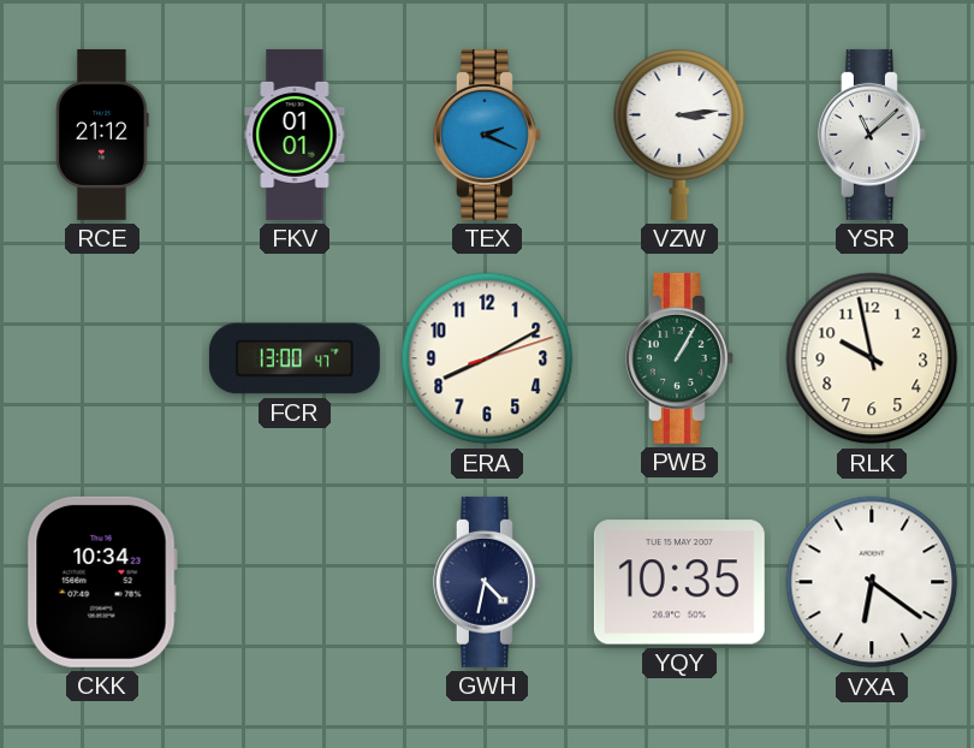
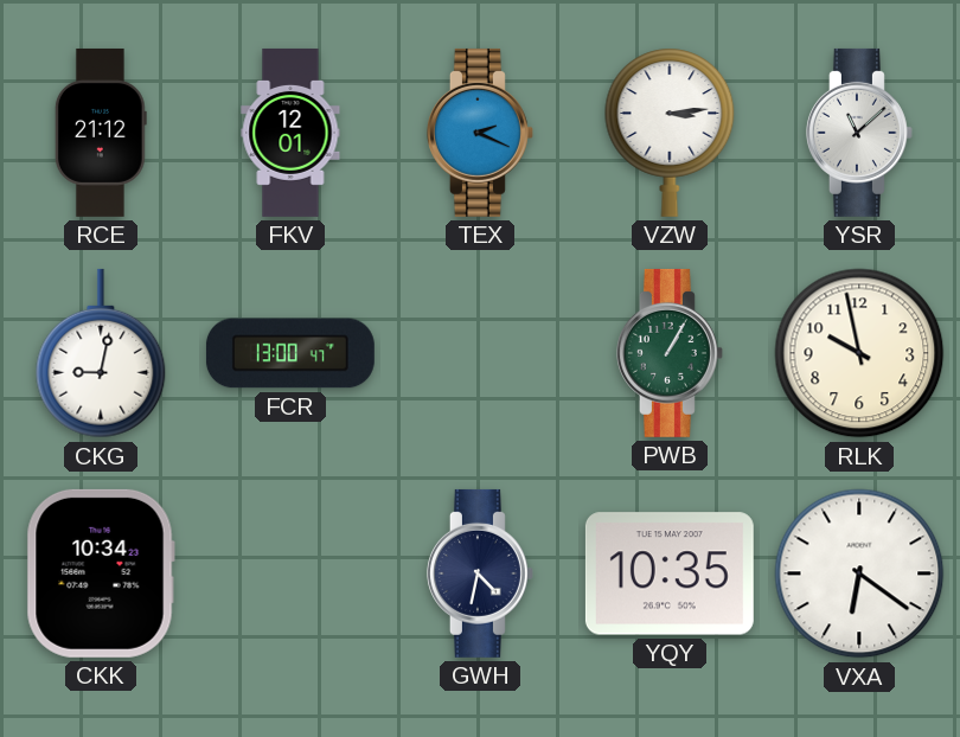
FKV: 01:01 -> 12:01
CKG: none -> 9:02
ERA: 8:10 -> none
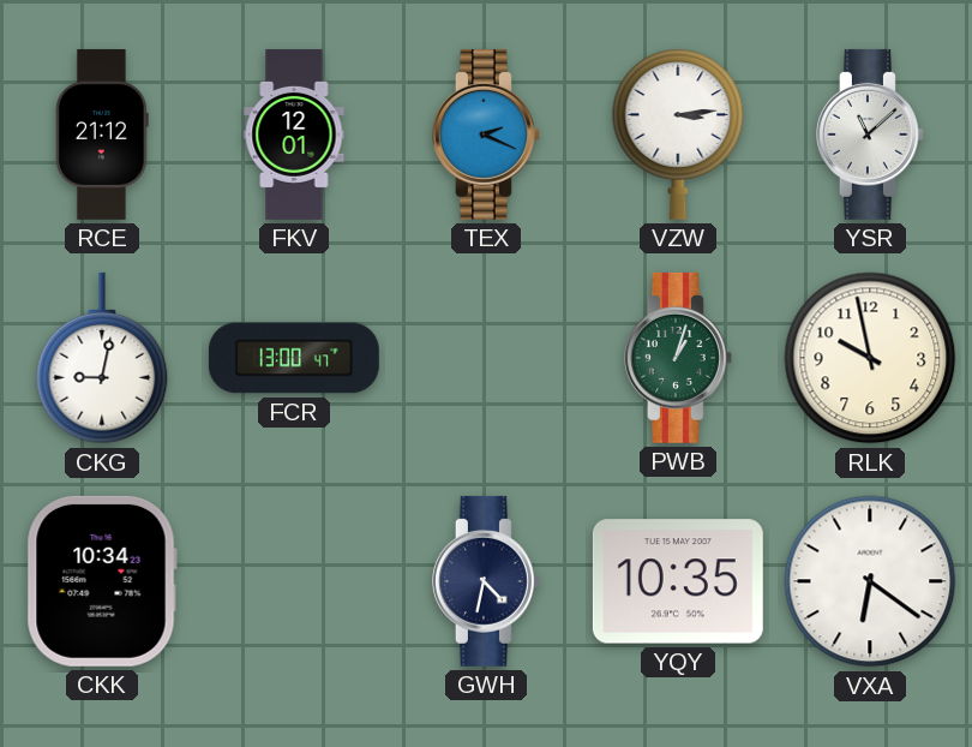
PWB: 1:05 -> 1:03
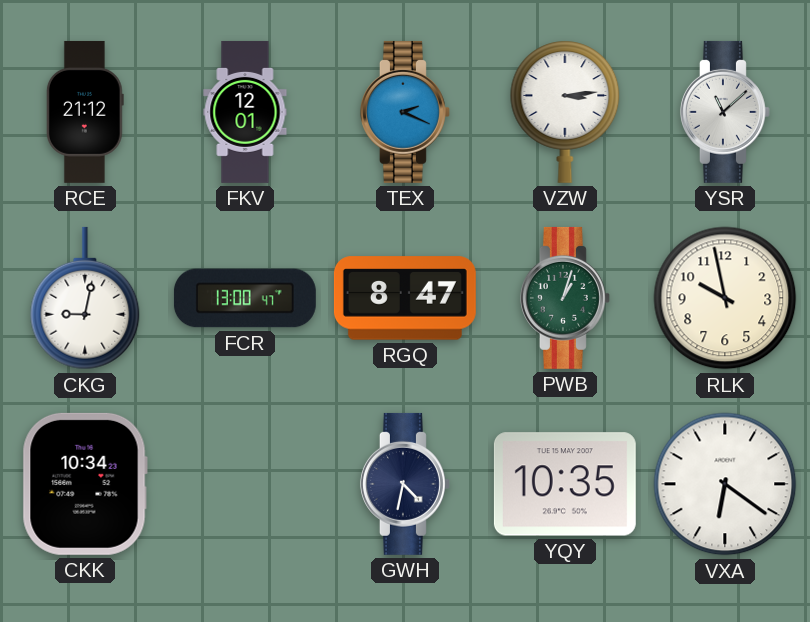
RGQ: none -> 8:47
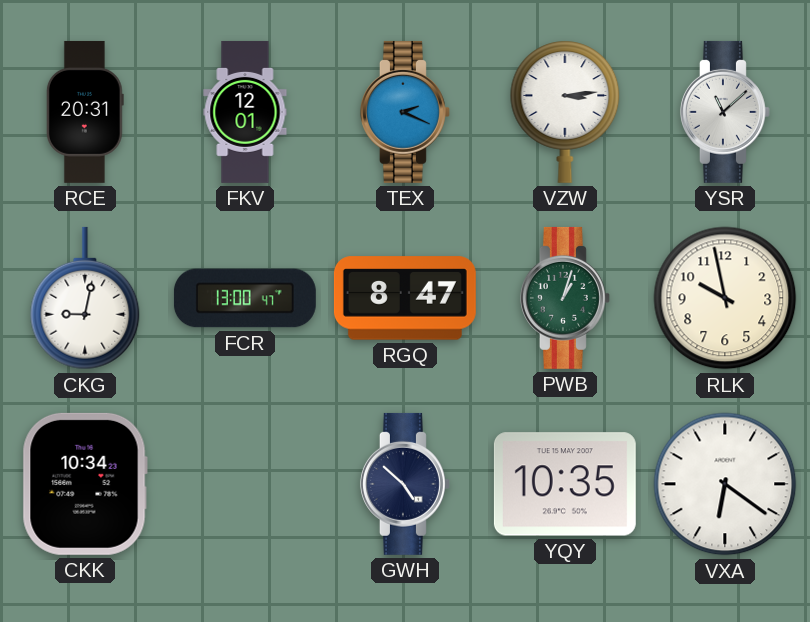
RCE: 21:12 -> 20:31
GWH: 4:32 -> 4:52
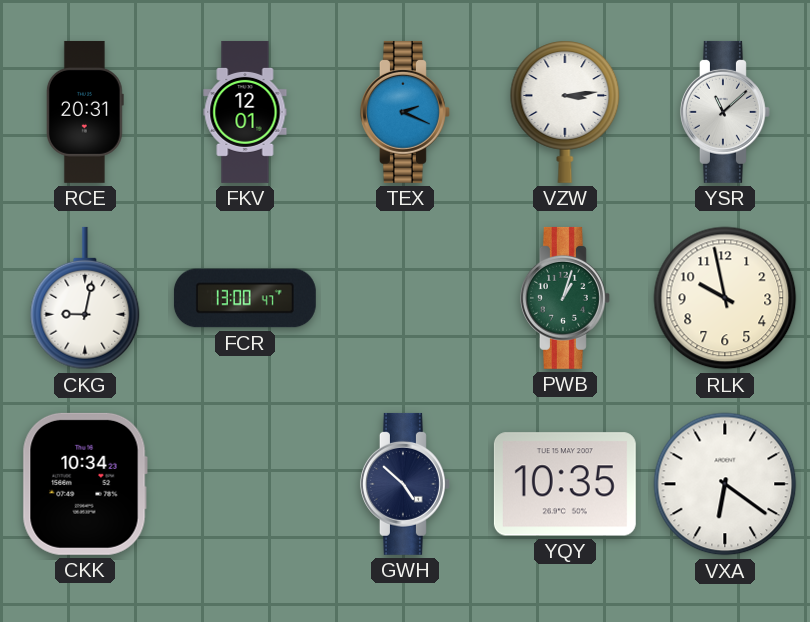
RGQ: 8:47 -> none
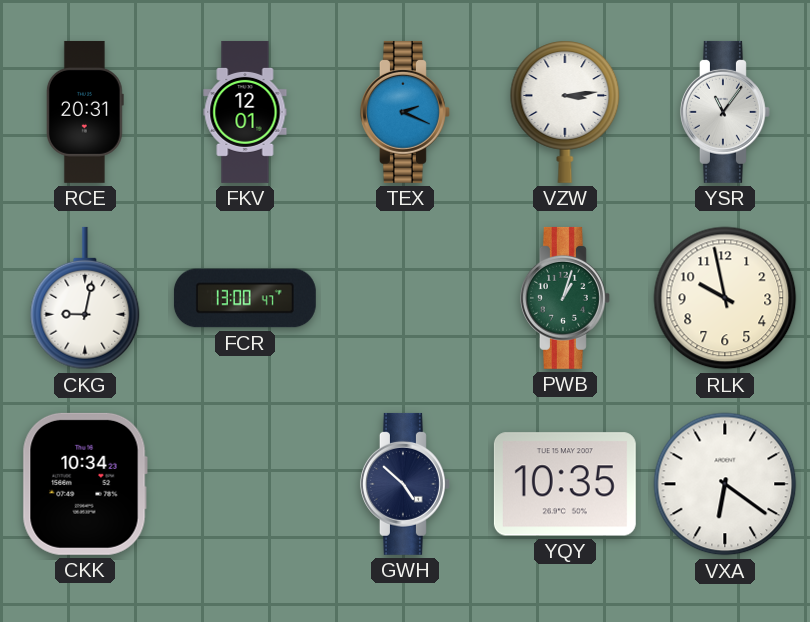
YSR: 11:08 -> 11:06
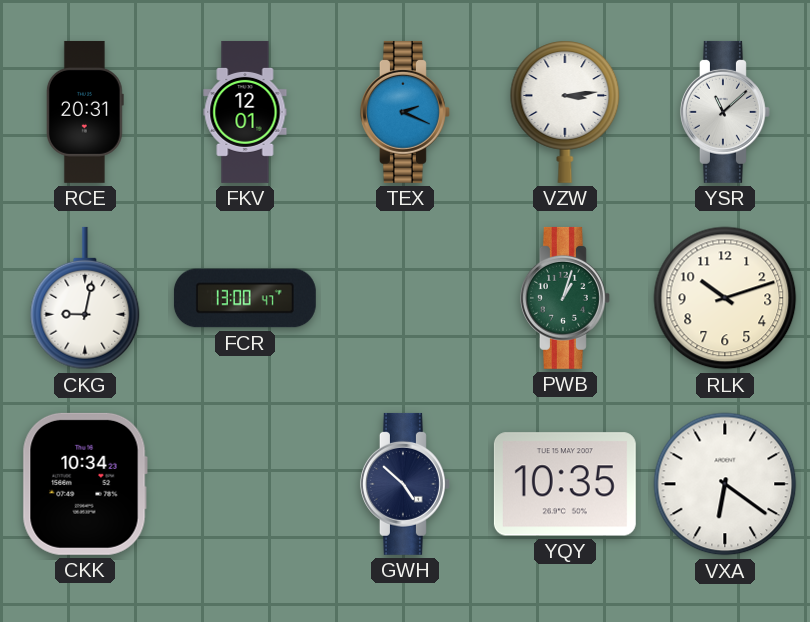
YSR: 11:06 -> 11:08
RLK: 9:58 -> 10:12
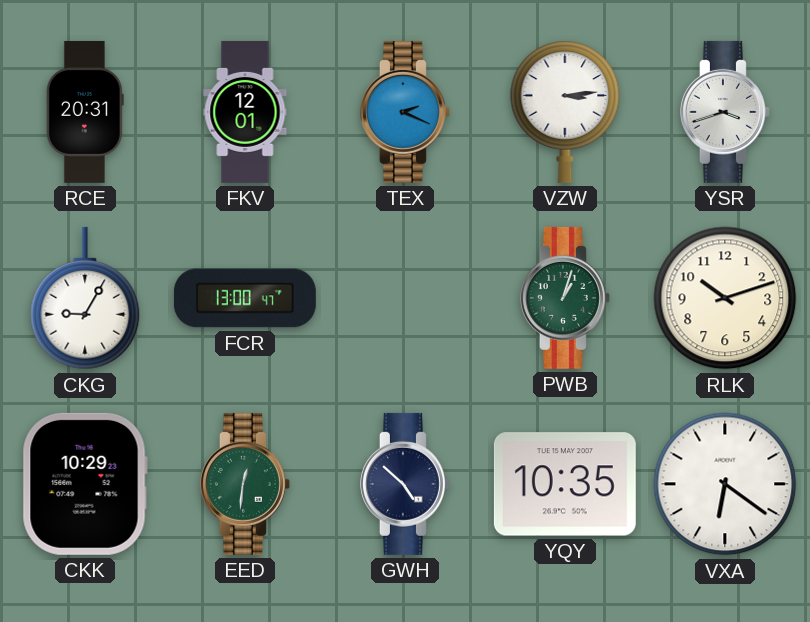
YSR: 11:08 -> 3:42
CKG: 9:02 -> 9:05
CKK: 10:34 -> 10:29
EED: none -> 12:31
